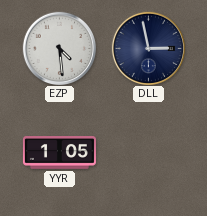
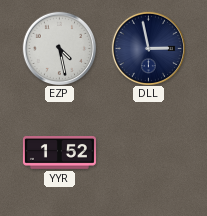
EZP: 4:29 -> 4:28
YYR: 1:05 -> 1:52
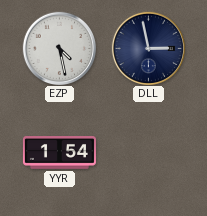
YYR: 1:52 -> 1:54
